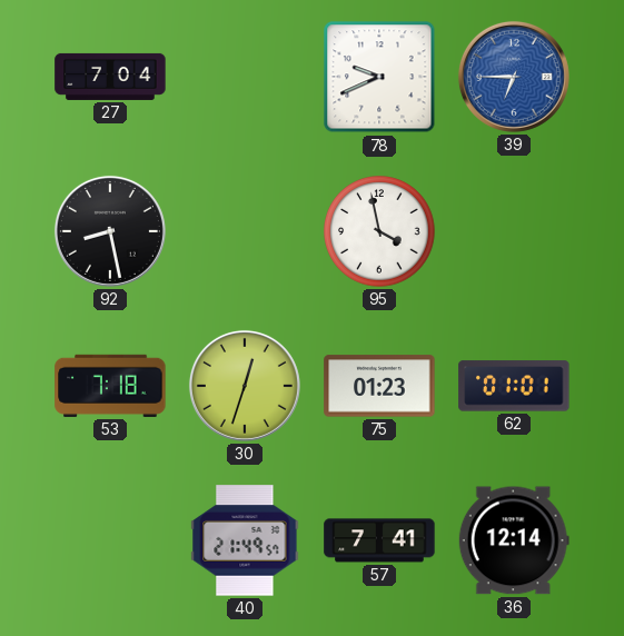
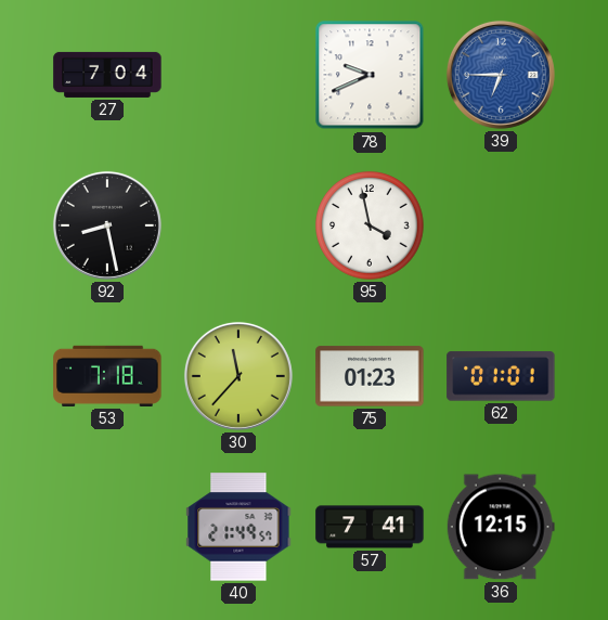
30: 12:33 -> 11:37
36: 12:14 -> 12:15
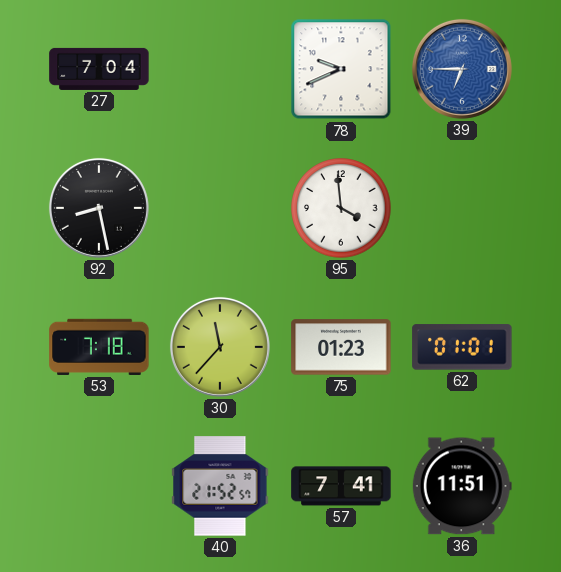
95: 3:58 -> 3:59
40: 21:49 -> 21:52
36: 12:15 -> 11:51
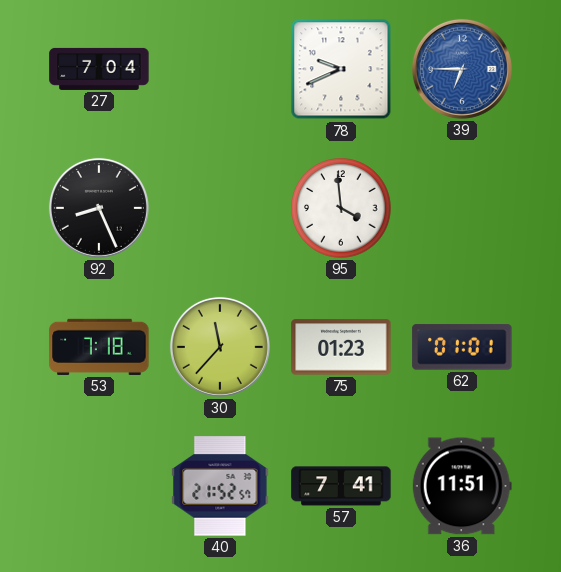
92: 8:28 -> 8:26
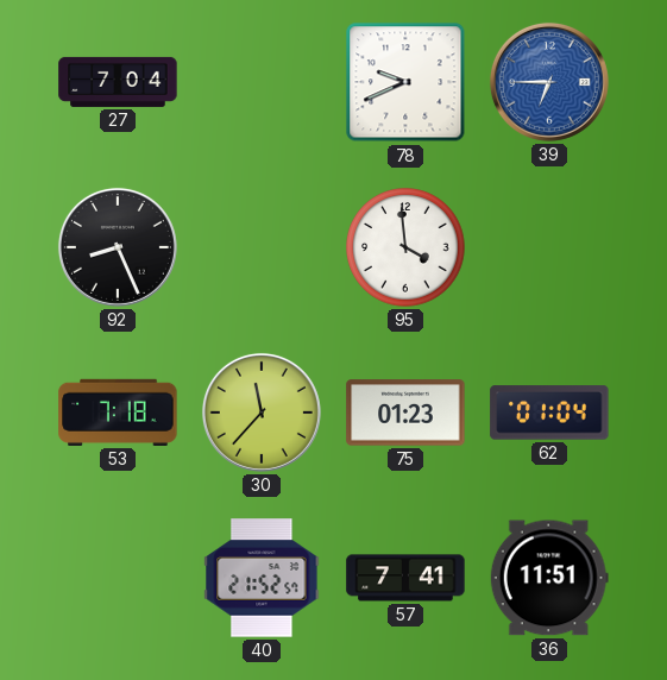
62: 01:01 -> 01:04
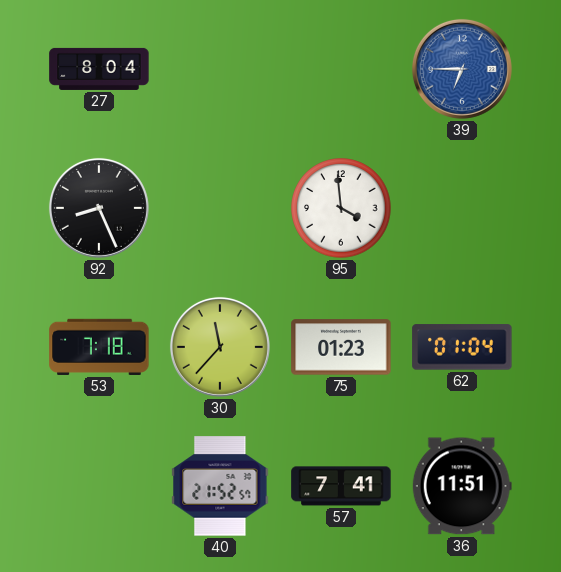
27: 7:04 -> 8:04
78: 9:41 -> none
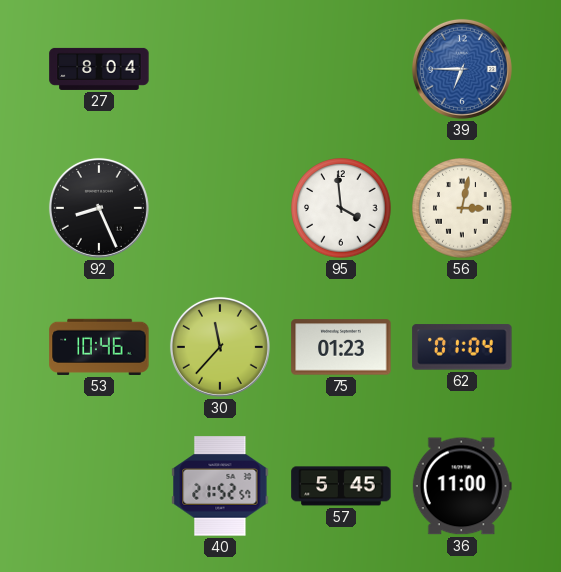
56: none -> 3:02
53: 7:18 -> 10:46
57: 7:41 -> 5:45
36: 11:51 -> 11:00
